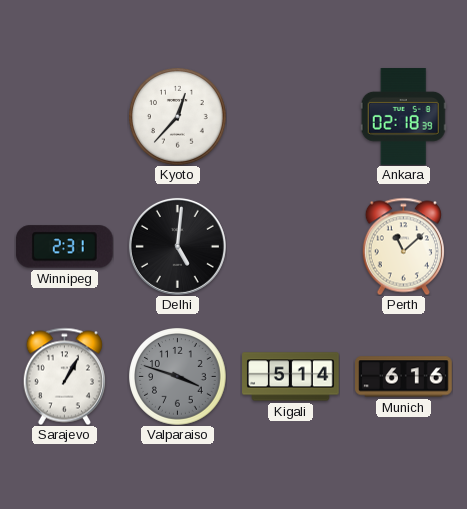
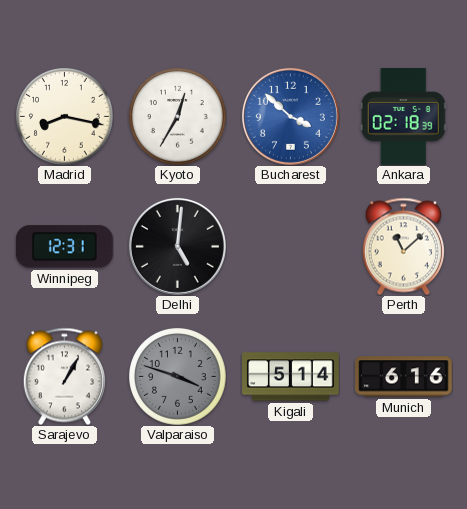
Madrid: none -> 8:17
Kyoto: 12:37 -> 12:35
Bucharest: none -> 3:52
Winnipeg: 2:31 -> 12:31
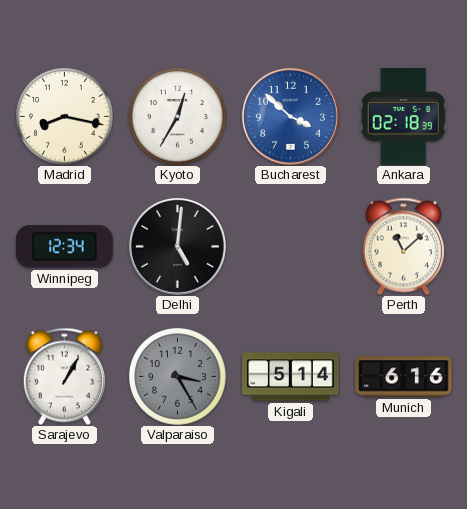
Winnipeg: 12:31 -> 12:34
Valparaiso: 3:48 -> 3:25
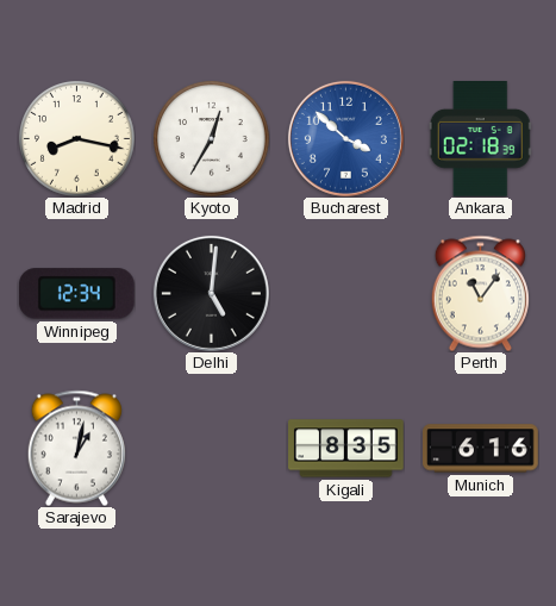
Perth: 11:08 -> 11:06
Sarajevo: 1:05 -> 1:02
Valparaiso: 3:25 -> none
Kigali: 5:14 -> 8:35
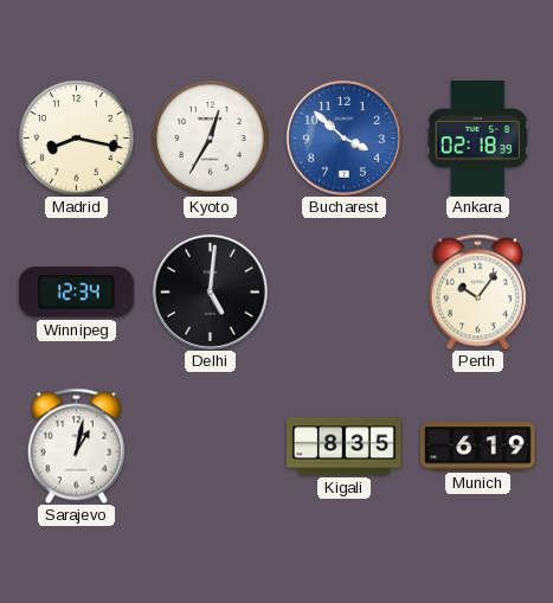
Perth: 11:06 -> 10:06
Munich: 6:16 -> 6:19
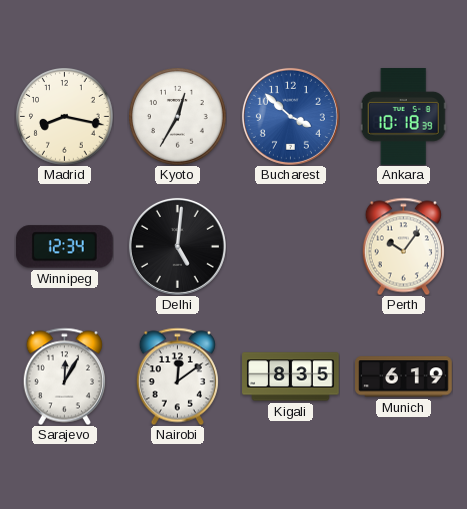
Ankara: 02:18 -> 10:18
Sarajevo: 1:02 -> 12:05
Nairobi: none -> 12:09
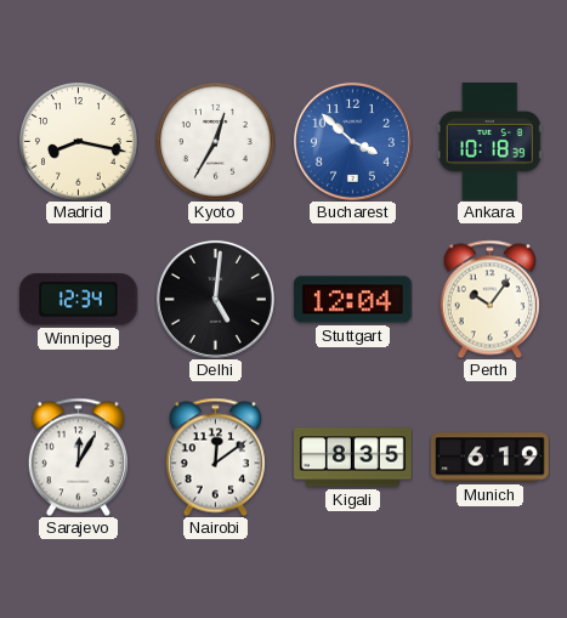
Stuttgart: none -> 12:04
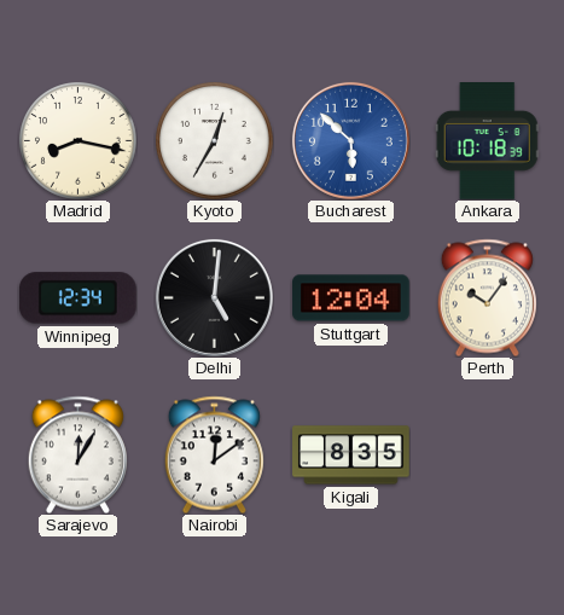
Bucharest: 3:52 -> 5:52
Munich: 6:19 -> none
